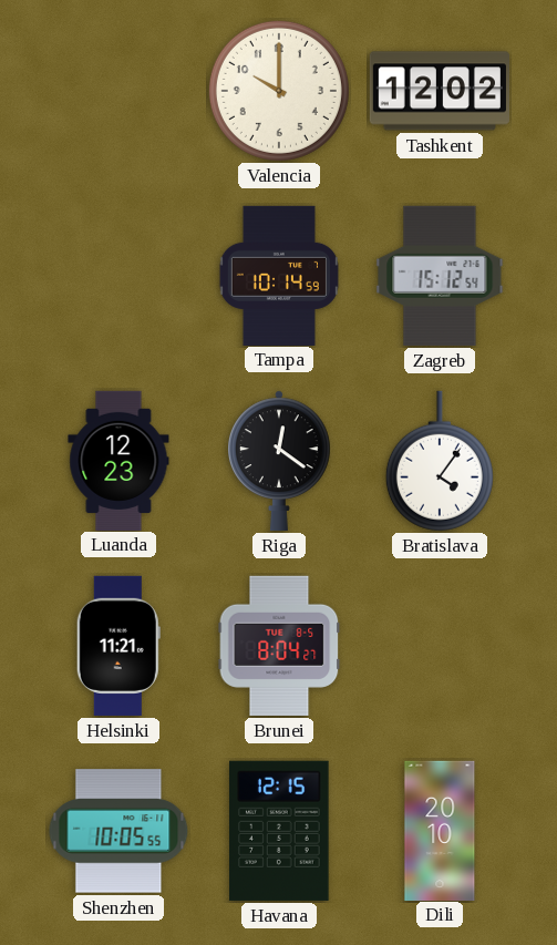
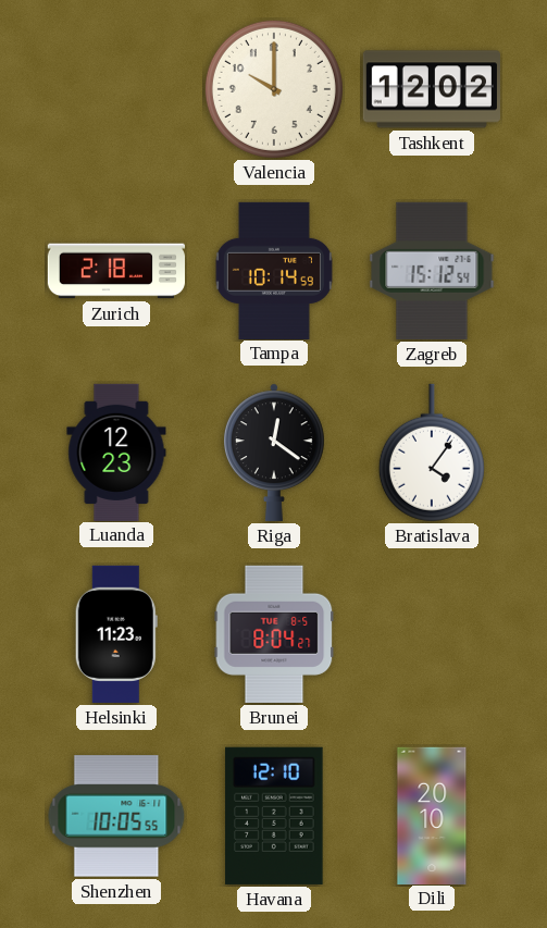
Zurich: none -> 2:18
Helsinki: 11:21 -> 11:23
Havana: 12:15 -> 12:10
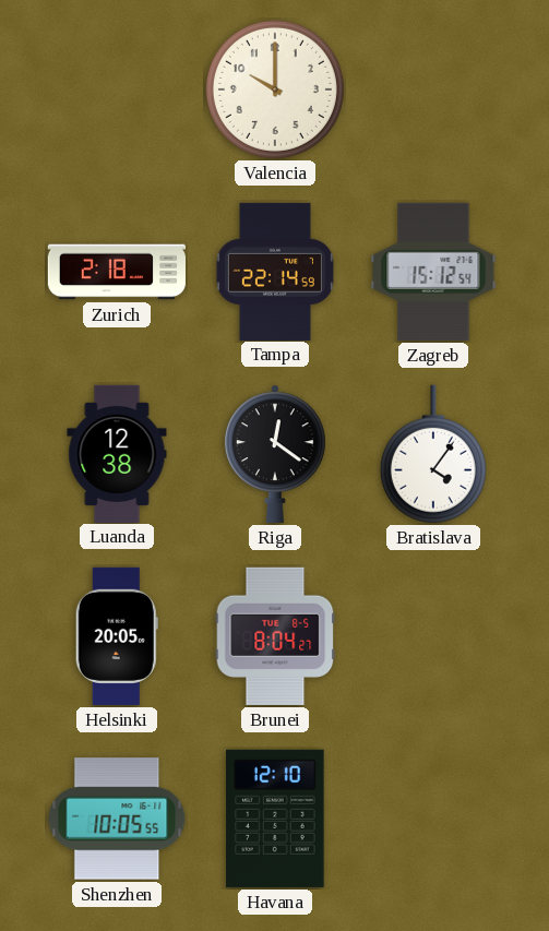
Tashkent: 12:02 -> none
Tampa: 10:14 -> 22:14
Luanda: 12:23 -> 12:38
Helsinki: 11:23 -> 20:05
Dili: 20:10 -> none
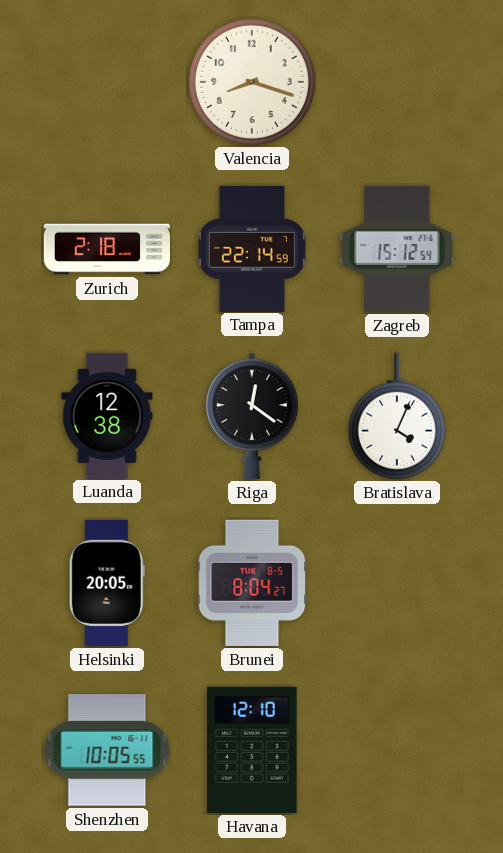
Valencia: 10:00 -> 8:18
Bratislava: 4:06 -> 4:04
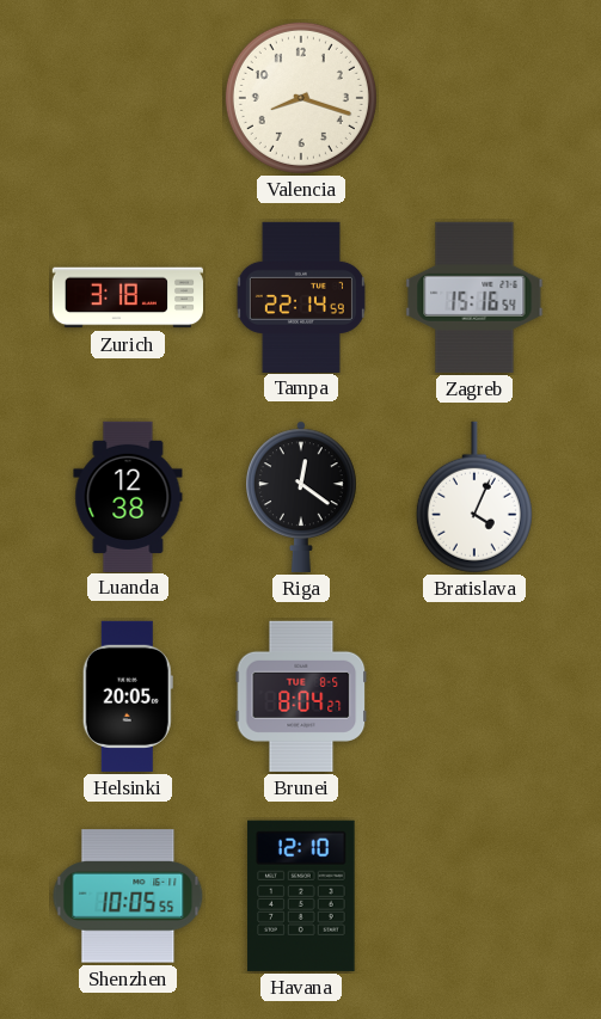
Zurich: 2:18 -> 3:18
Zagreb: 15:12 -> 15:16
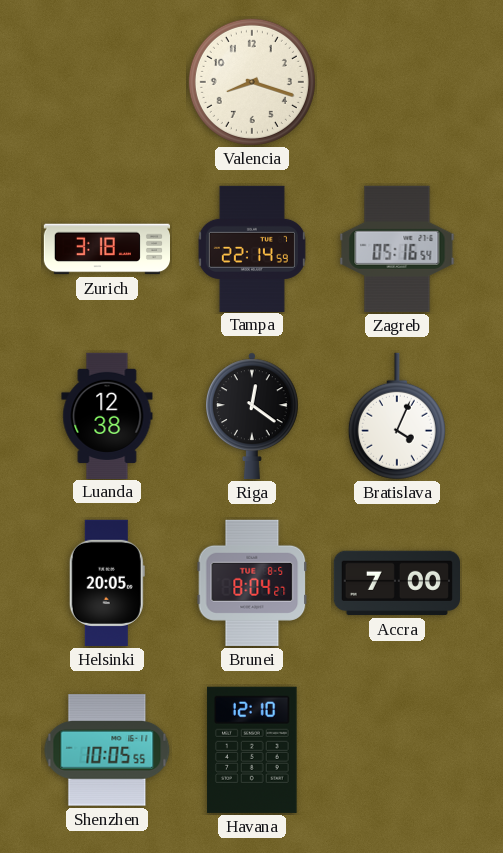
Zagreb: 15:16 -> 05:16
Accra: none -> 7:00
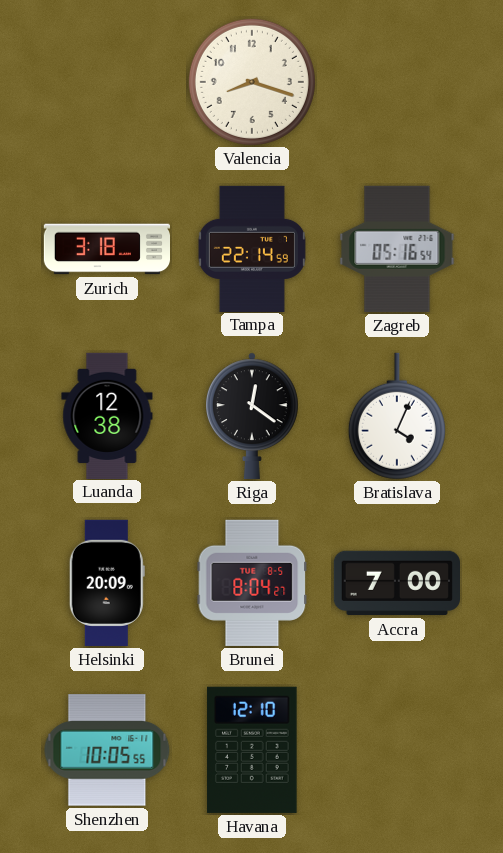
Helsinki: 20:05 -> 20:09
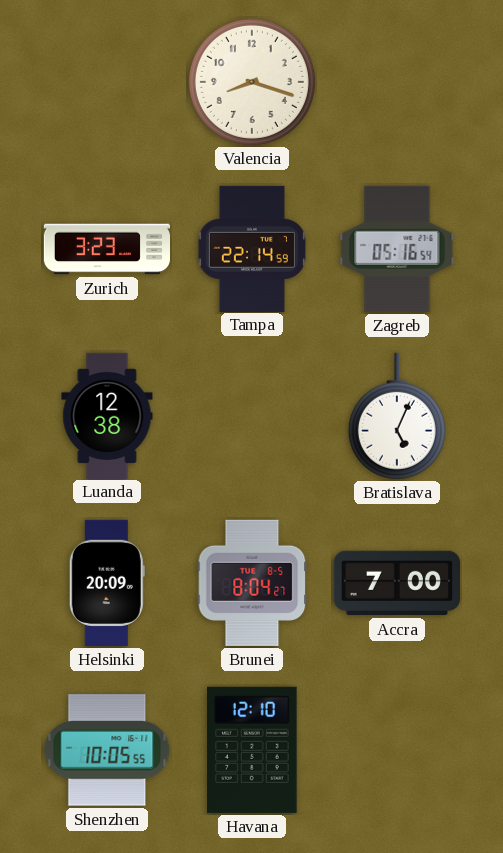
Zurich: 3:18 -> 3:23
Riga: 12:21 -> none
Bratislava: 4:04 -> 5:04
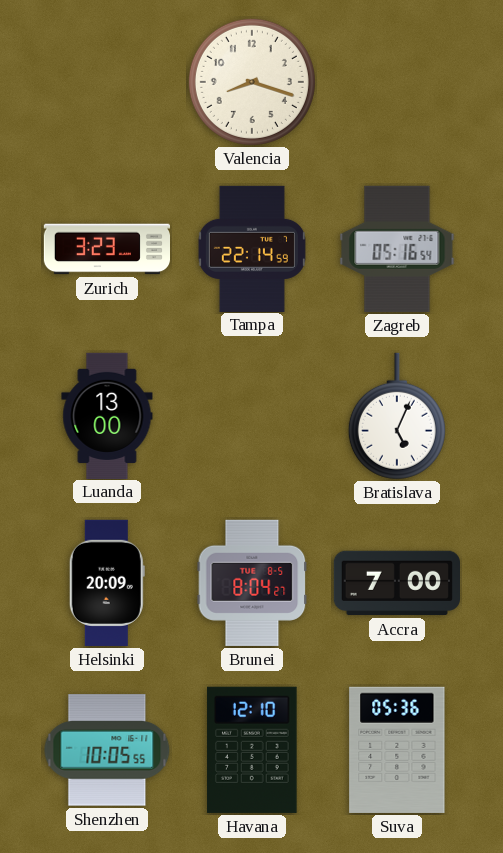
Luanda: 12:38 -> 13:00
Suva: none -> 05:36
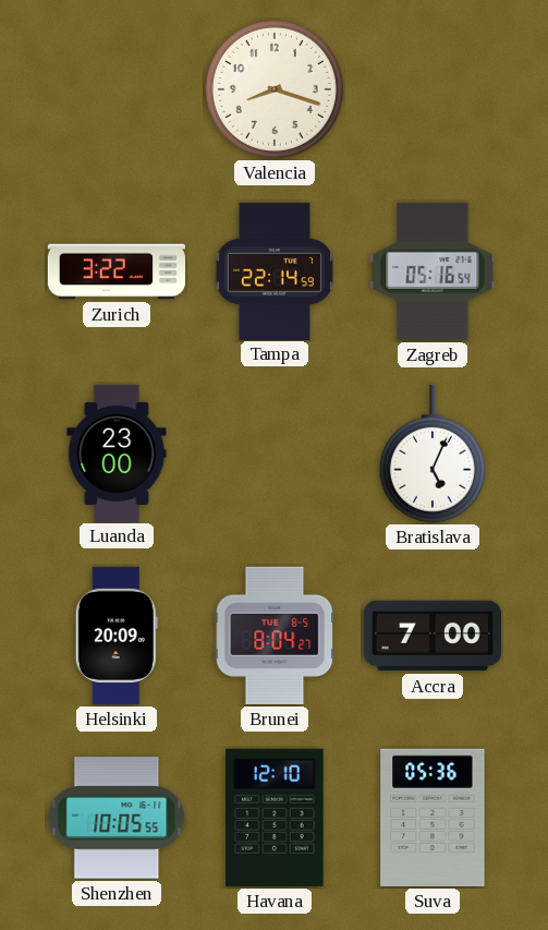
Zurich: 3:23 -> 3:22
Luanda: 13:00 -> 23:00
